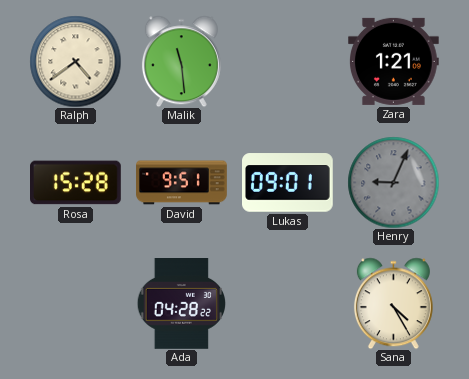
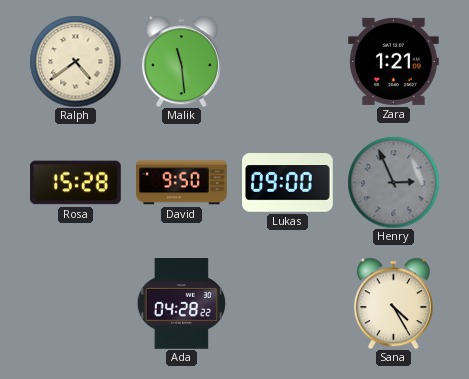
David: 9:51 -> 9:50
Lukas: 09:01 -> 09:00
Henry: 9:04 -> 2:56
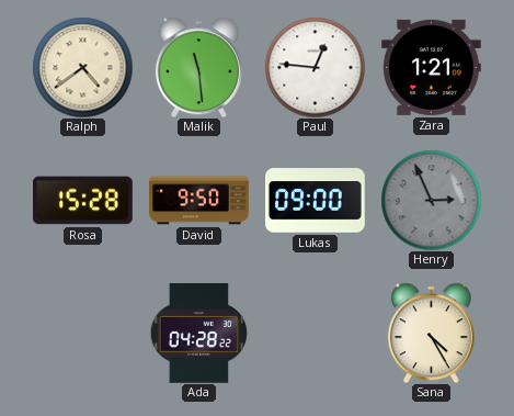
Paul: none -> 12:46
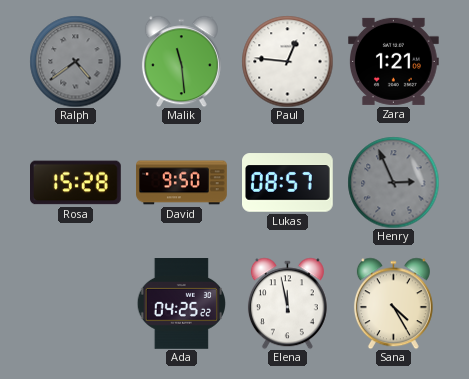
Ralph dial: cream -> grey
Lukas: 09:00 -> 08:57
Ada: 04:28 -> 04:25
Elena: none -> 11:58
